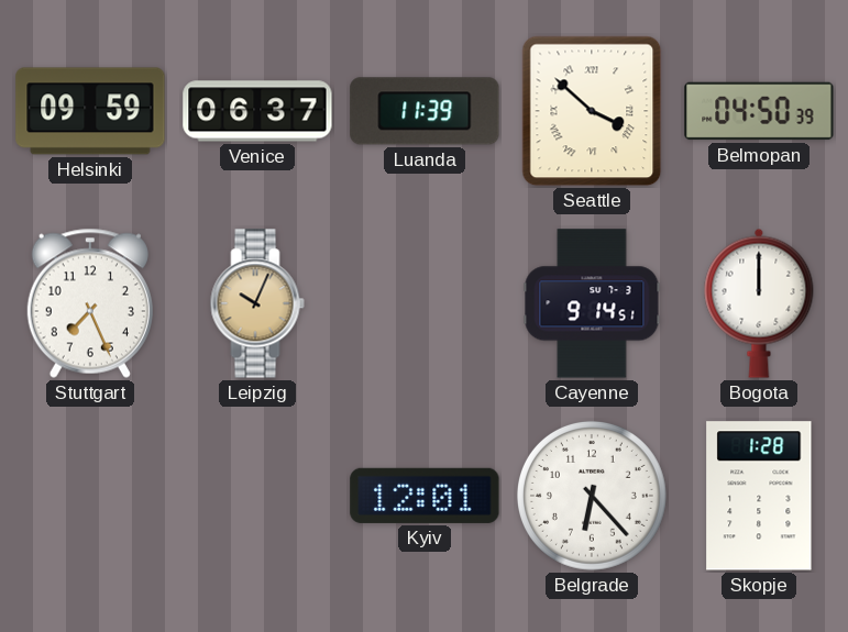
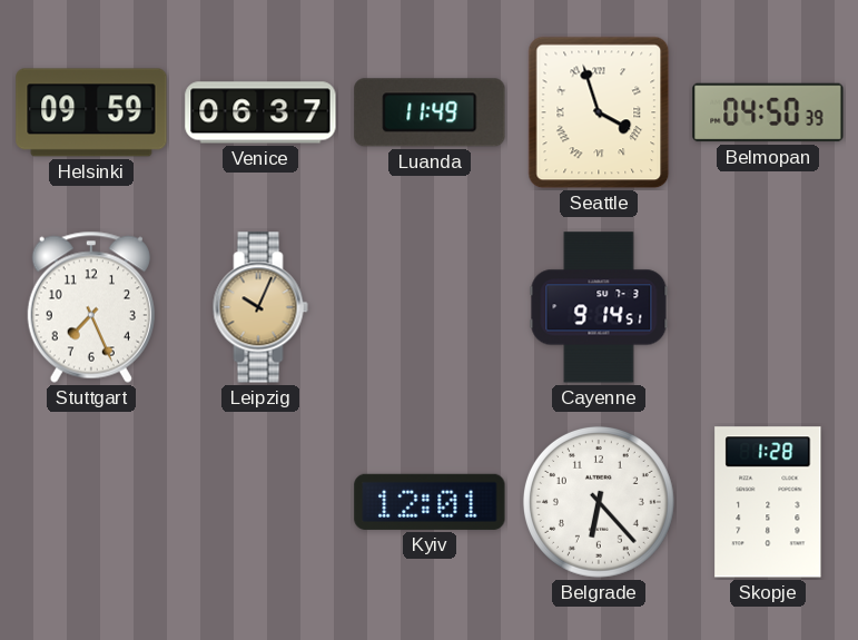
Luanda: 11:39 -> 11:49
Seattle: 3:52 -> 3:57
Bogota: 12:00 -> none
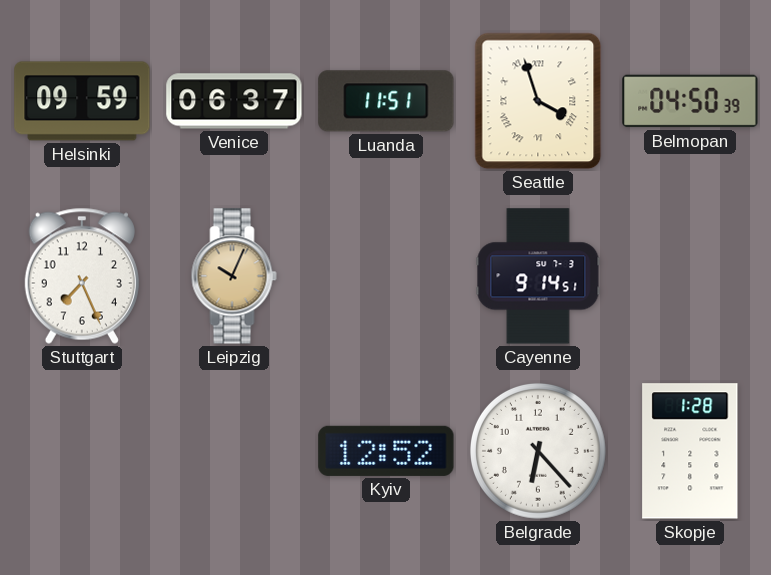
Luanda: 11:49 -> 11:51
Kyiv: 12:01 -> 12:52
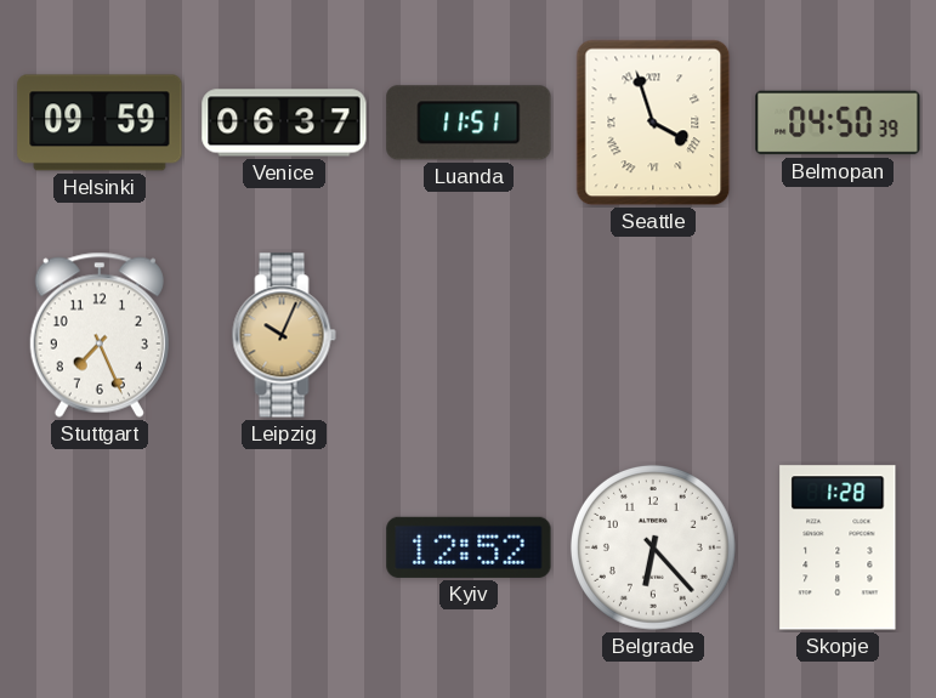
Cayenne: 9:14 -> none
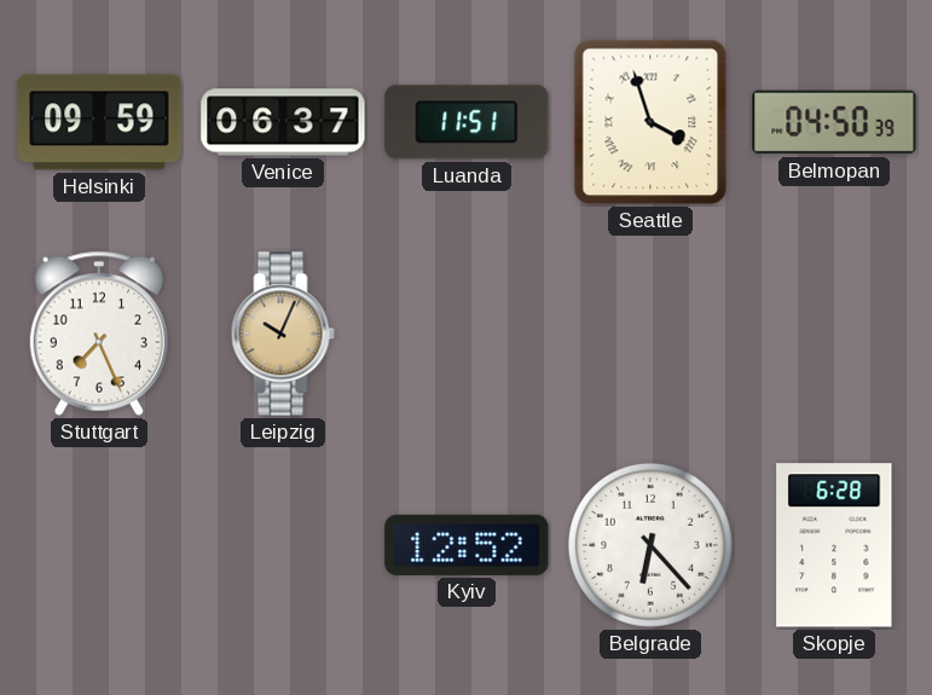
Skopje: 1:28 -> 6:28
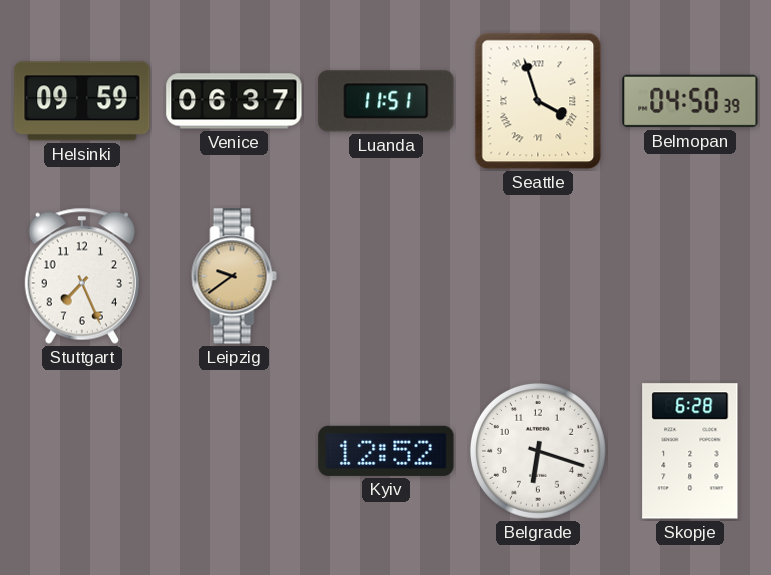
Leipzig: 10:04 -> 9:39
Belgrade: 6:23 -> 6:18
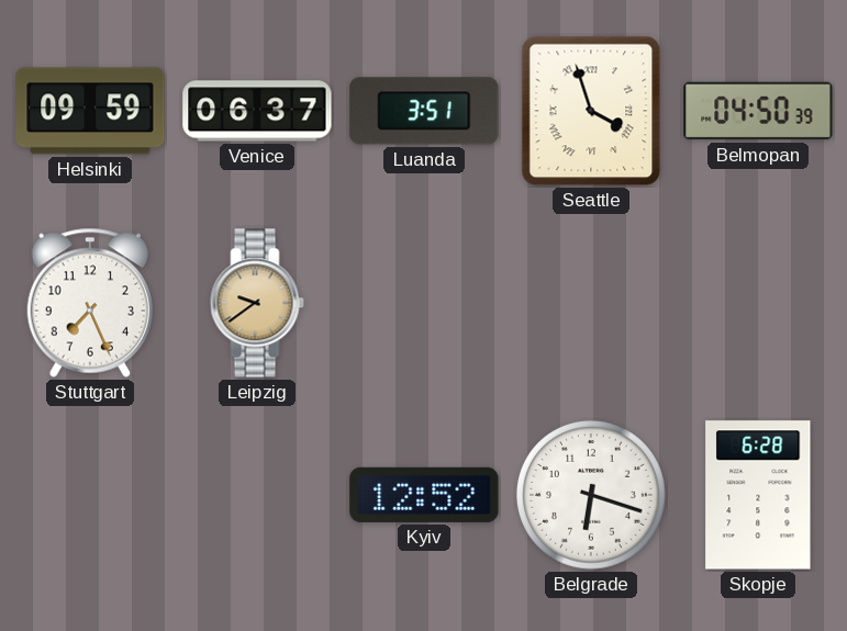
Luanda: 11:51 -> 3:51
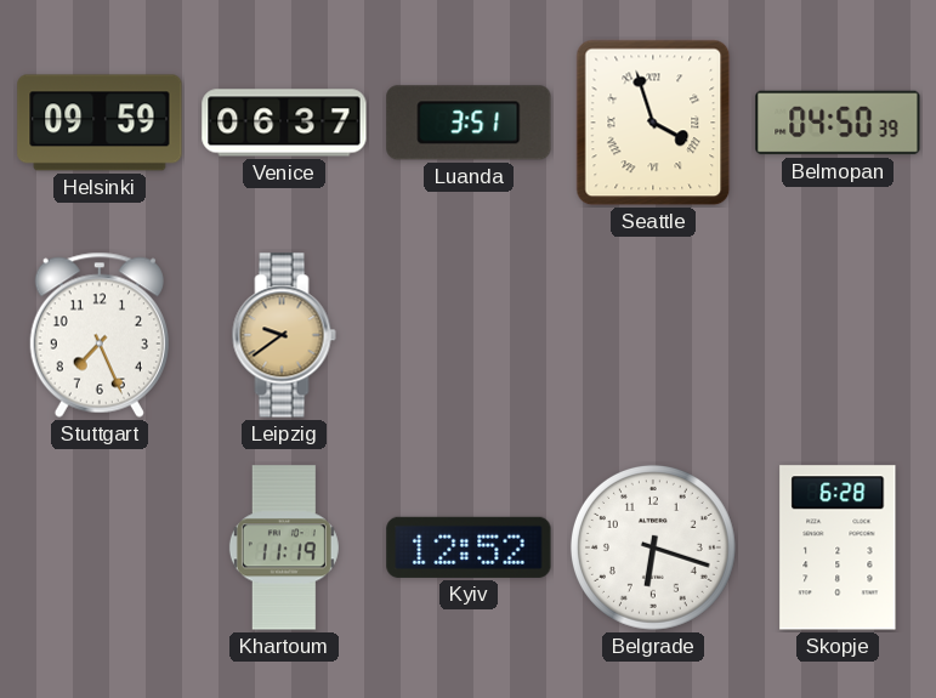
Khartoum: none -> 11:19
